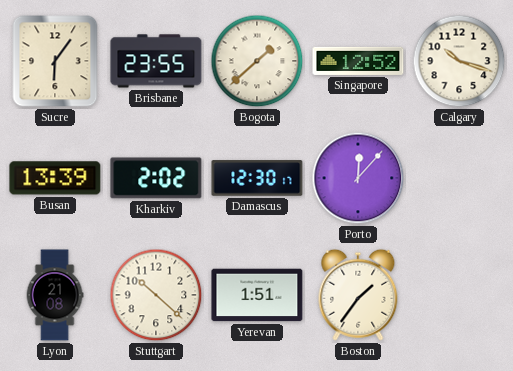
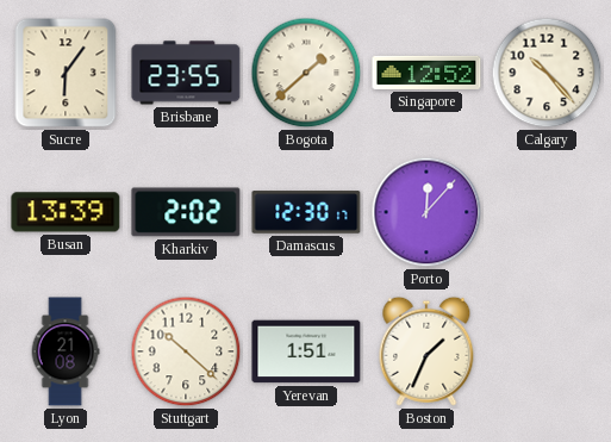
Calgary: 10:18 -> 10:23
Boston: 1:36 -> 1:34
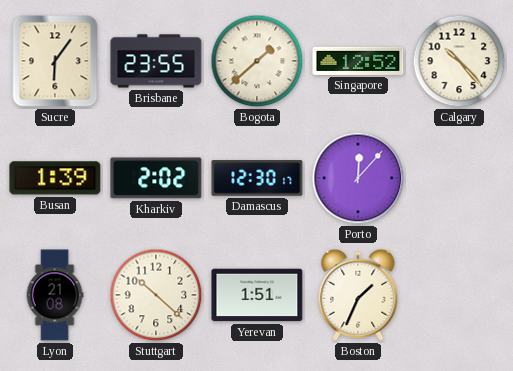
Busan: 13:39 -> 1:39
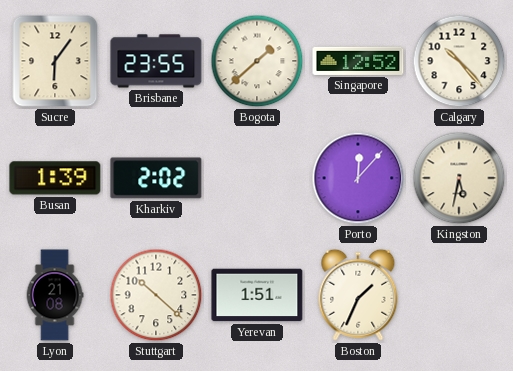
Damascus: 12:30 -> none
Kingston: none -> 5:32
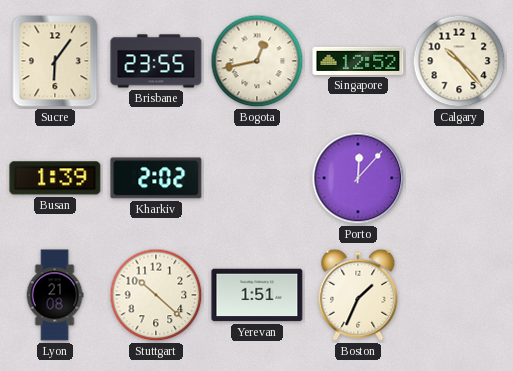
Bogota: 1:38 -> 12:43
Kingston: 5:32 -> none
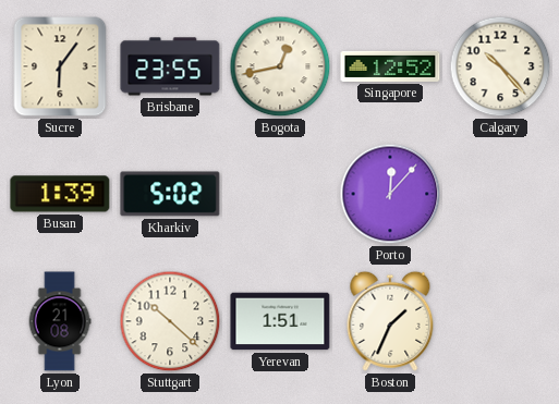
Kharkiv: 2:02 -> 5:02
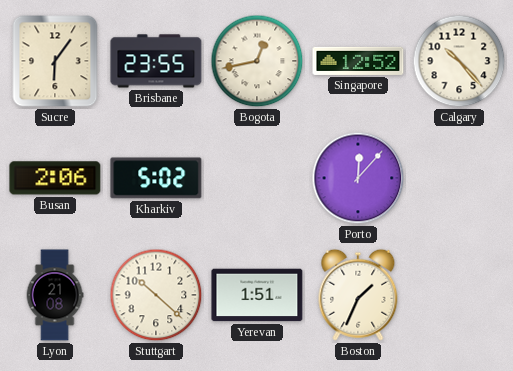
Busan: 1:39 -> 2:06
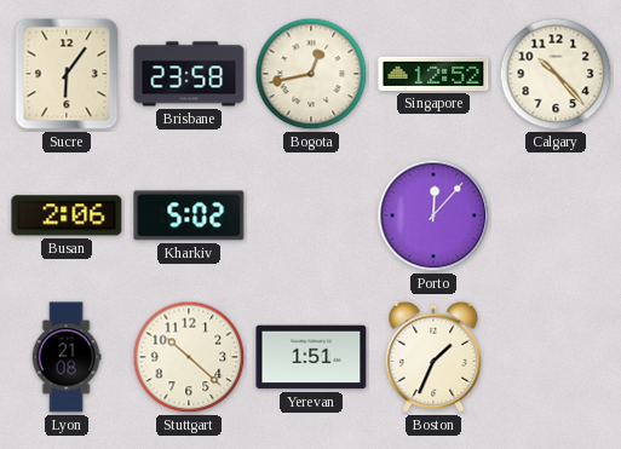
Brisbane: 23:55 -> 23:58
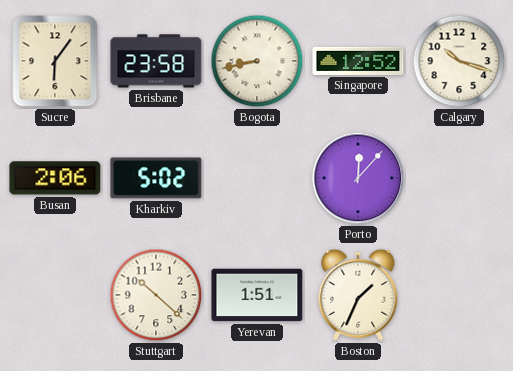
Bogota: 12:43 -> 8:43
Calgary: 10:23 -> 10:18
Lyon: 21:08 -> none
